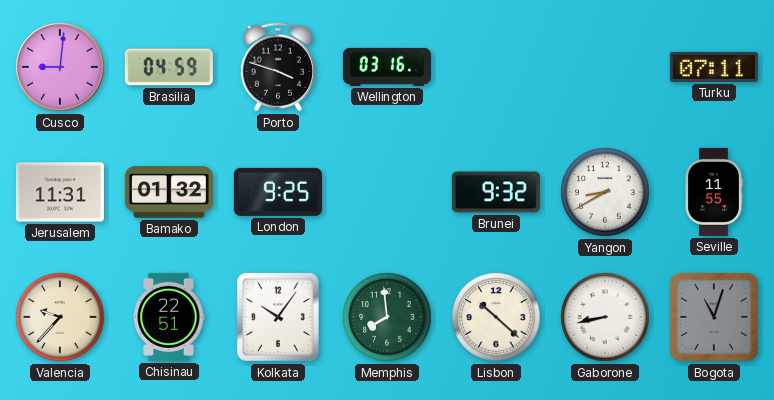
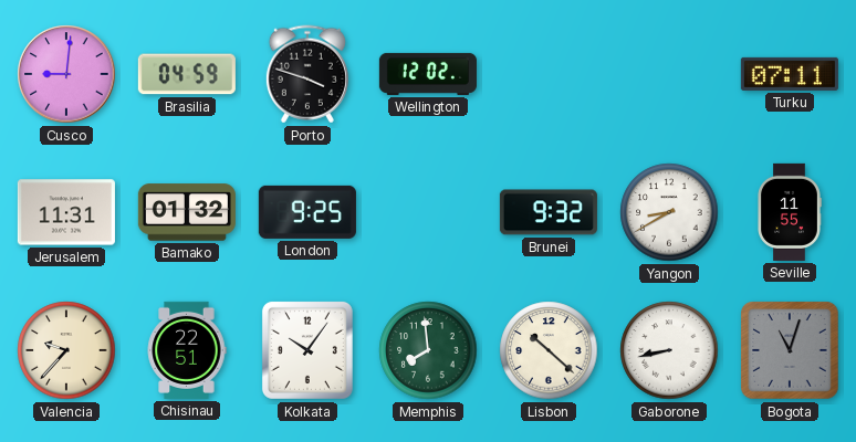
Wellington: 03:16 -> 12:02
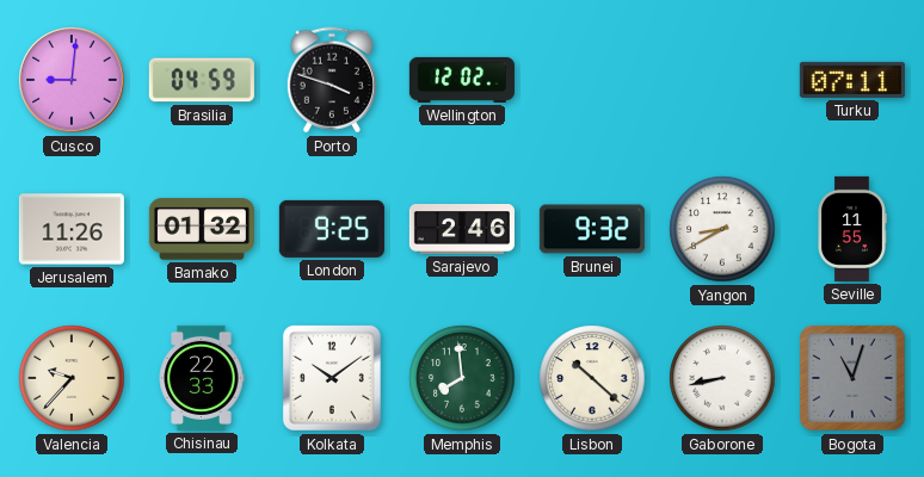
Jerusalem: 11:31 -> 11:26
Sarajevo: none -> 2:46
Chisinau: 22:51 -> 22:33
Kolkata: 10:06 -> 10:09
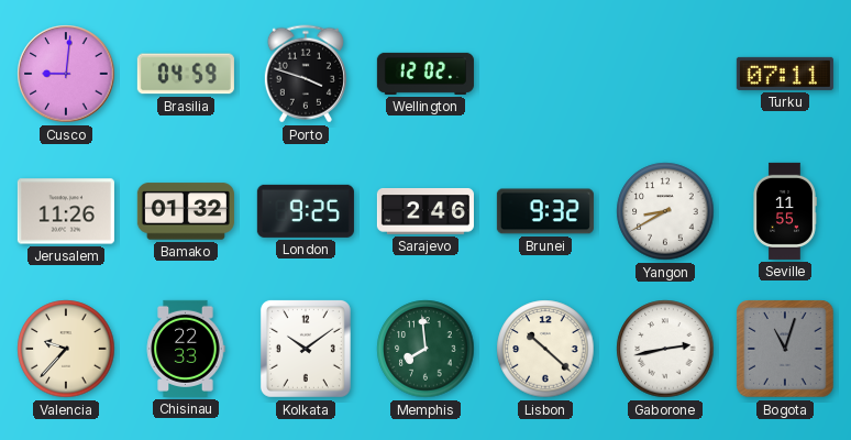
Gaborone: 8:43 -> 2:43
